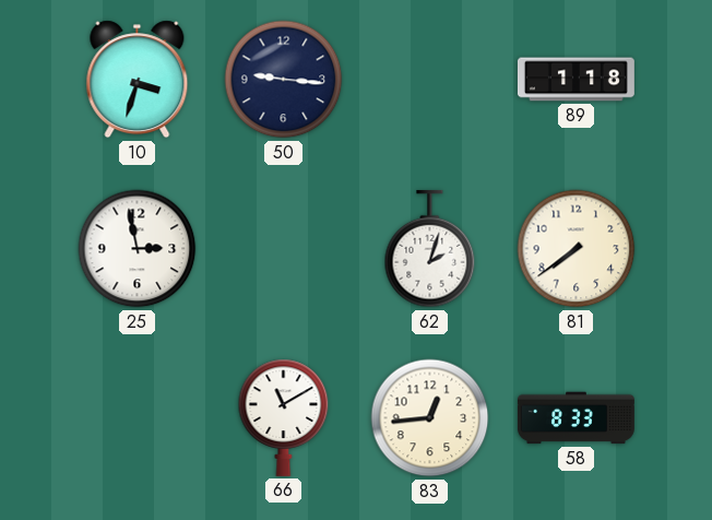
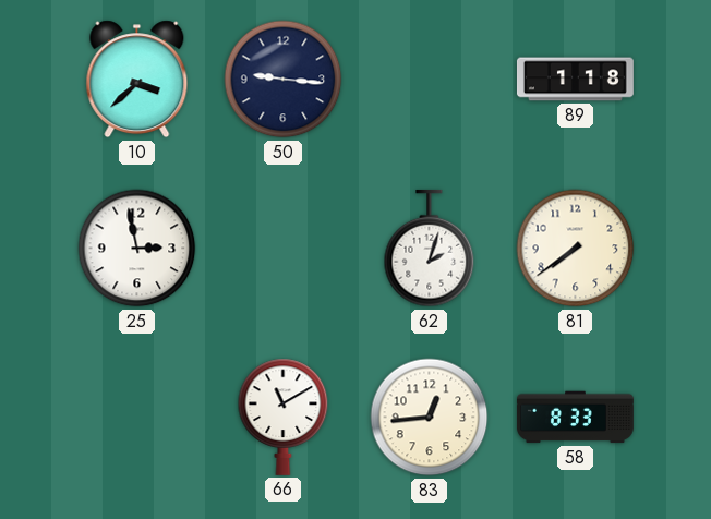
10: 3:33 -> 3:38
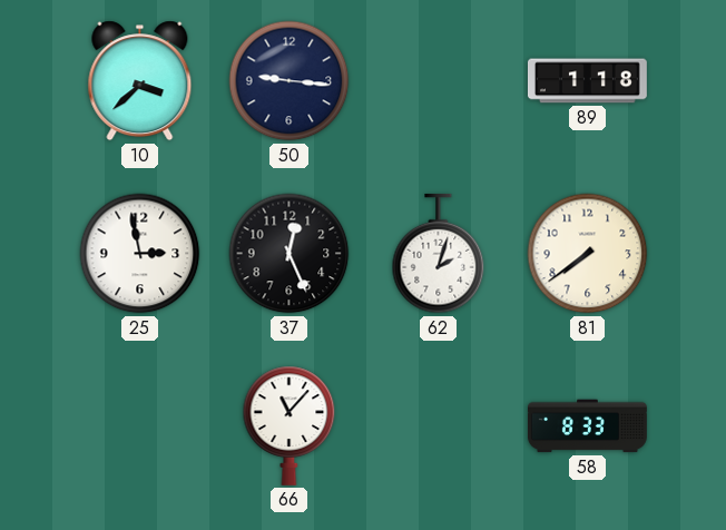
37: none -> 12:26
66: 11:10 -> 11:07
83: 12:44 -> none
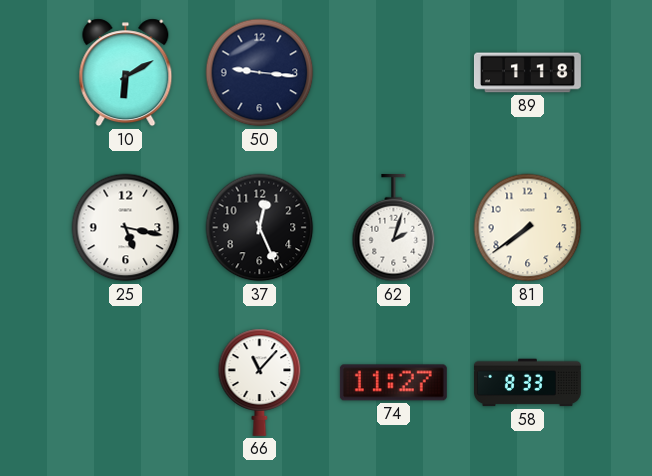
10: 3:38 -> 6:10
25: 2:58 -> 5:17
74: none -> 11:27
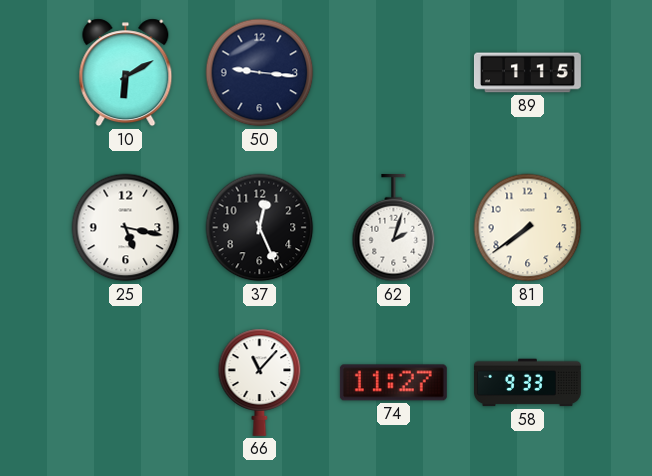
89: 1:18 -> 1:15
58: 8:33 -> 9:33
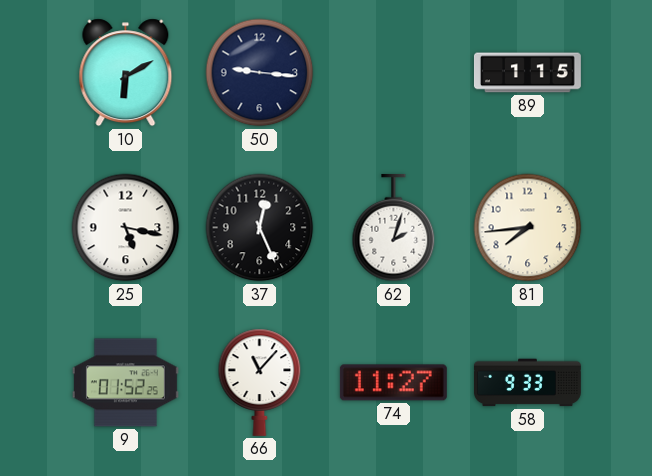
81: 7:39 -> 7:44
9: none -> 01:52
